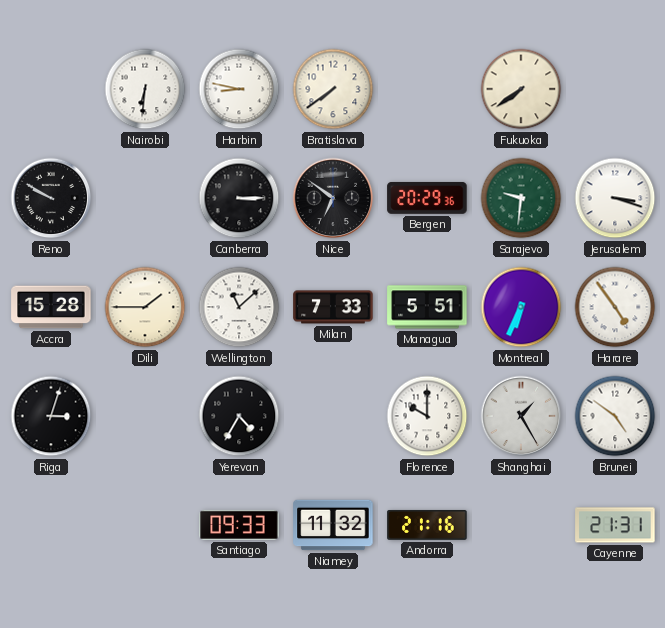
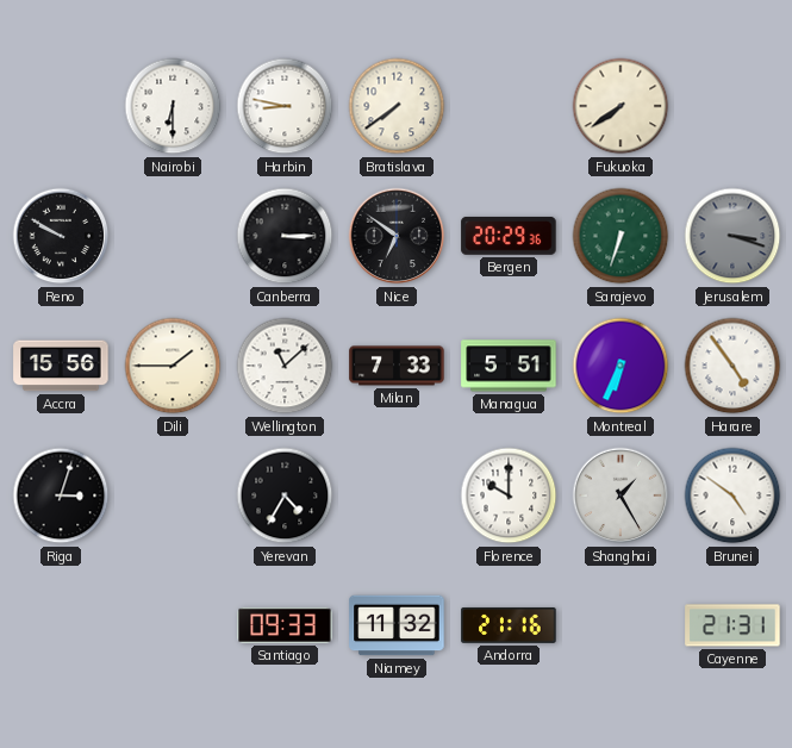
Nairobi: 6:31 -> 6:30
Sarajevo: 9:31 -> 6:33
Jerusalem dial: white -> grey
Accra: 15:28 -> 15:56
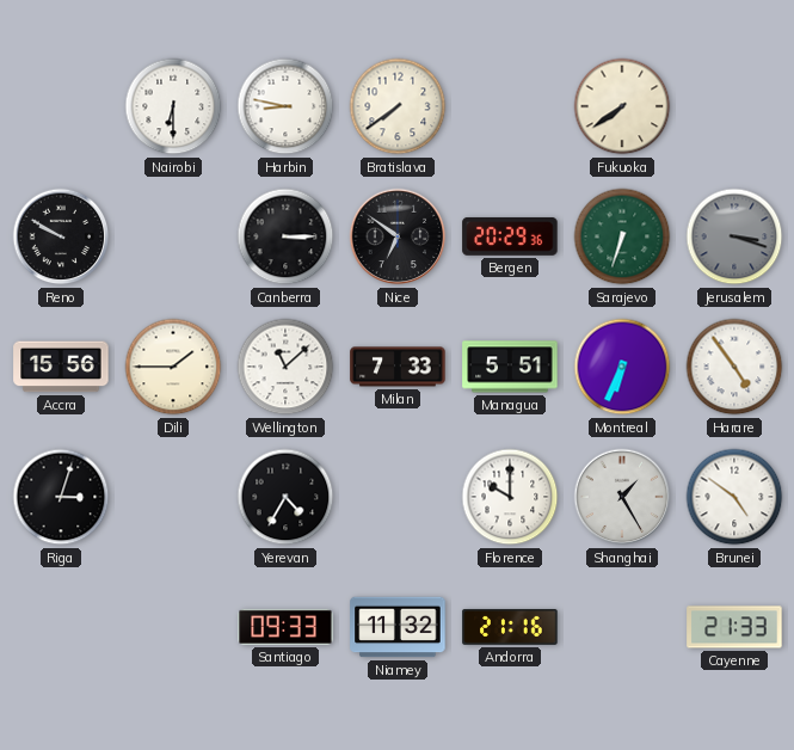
Cayenne: 21:31 -> 21:33
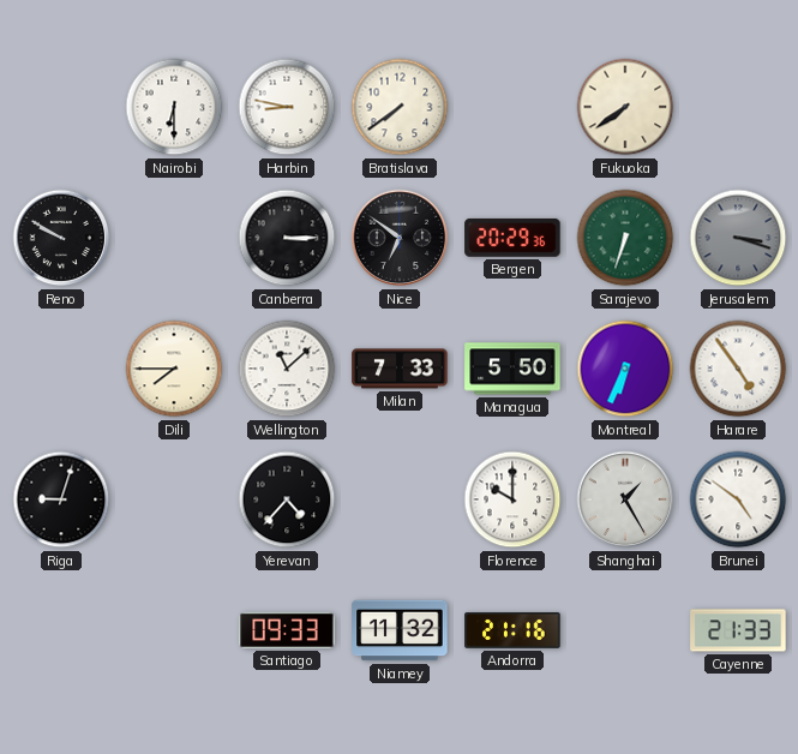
Accra: 15:56 -> none
Dili: 1:45 -> 7:45
Managua: 5:51 -> 5:50
Riga: 3:03 -> 9:03
Yerevan: 4:35 -> 4:37
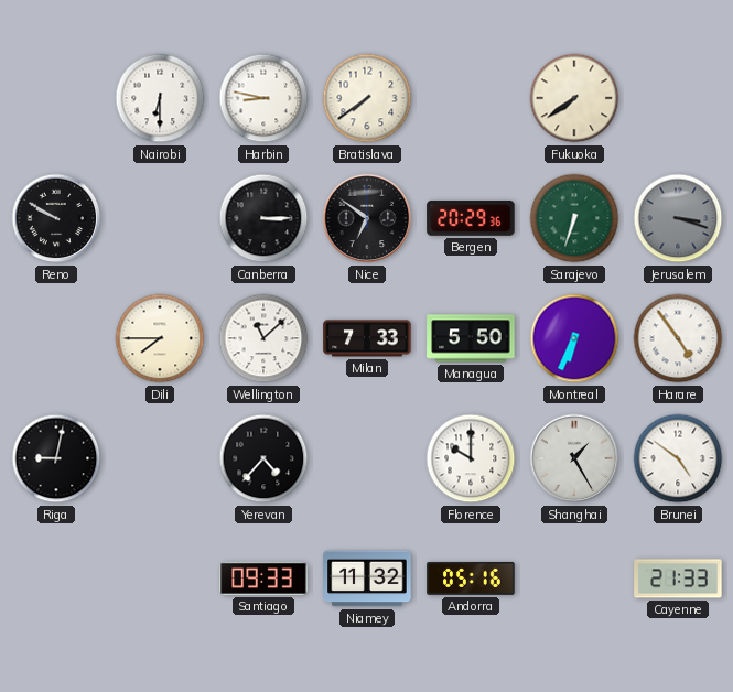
Riga: 9:03 -> 9:02
Andorra: 21:16 -> 05:16
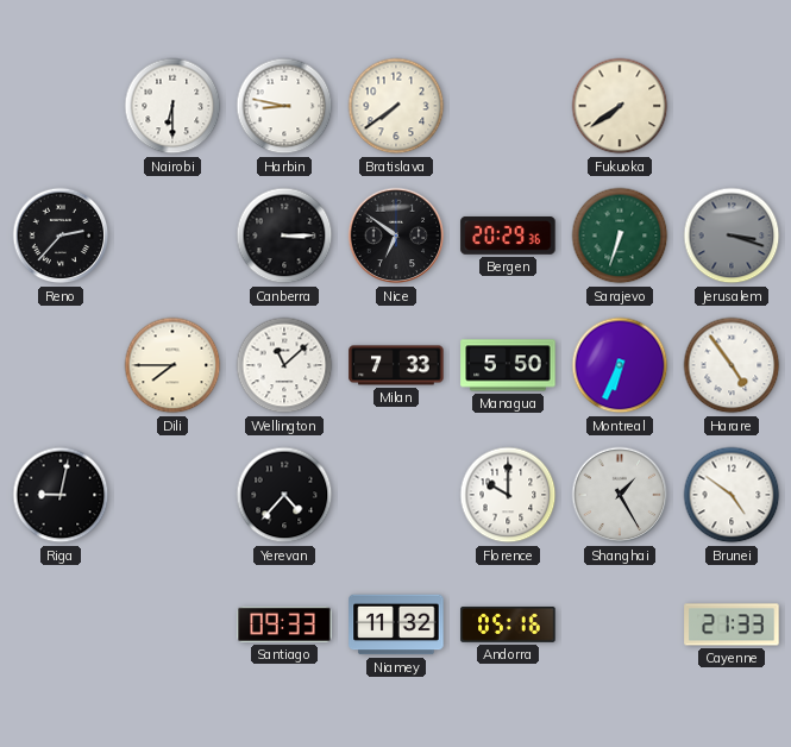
Reno: 9:50 -> 2:37
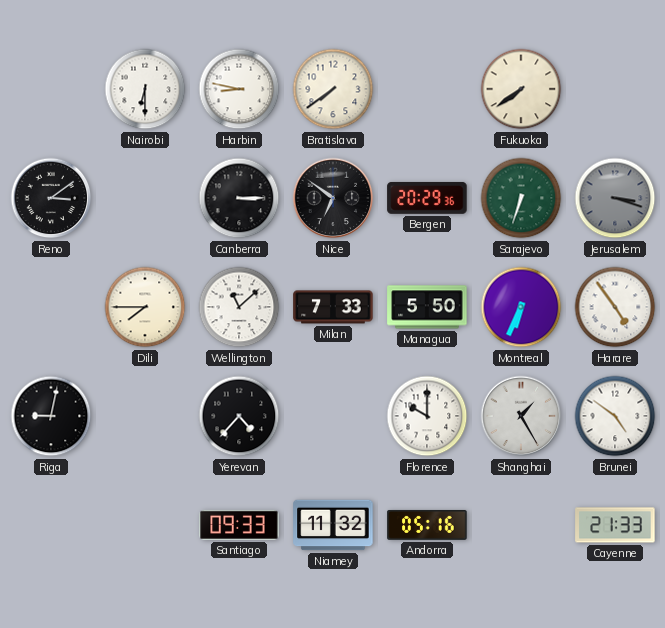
Reno: 2:37 -> 3:09
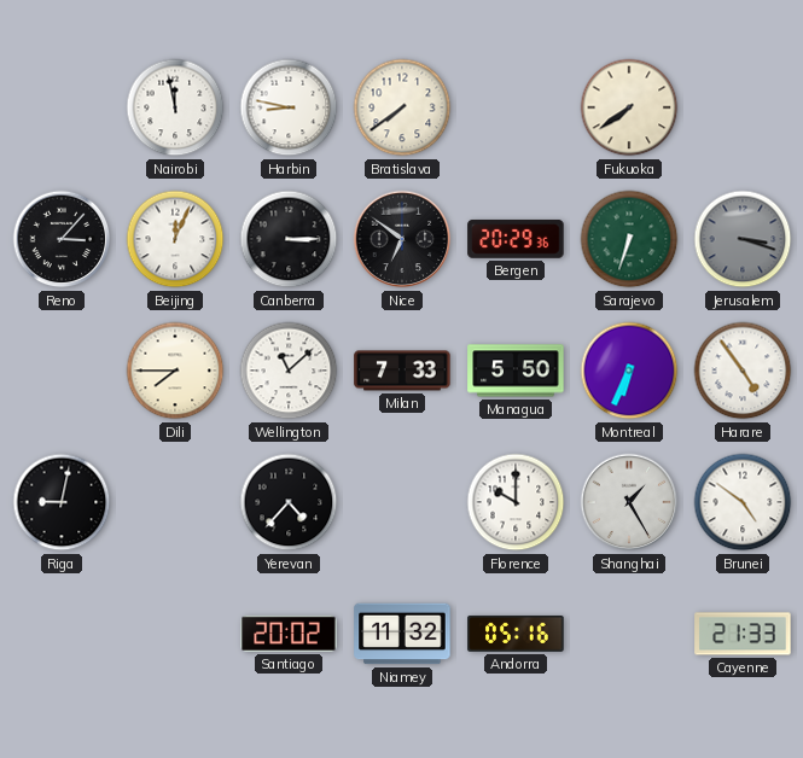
Nairobi: 6:30 -> 11:58
Reno: 3:09 -> 3:07
Beijing: none -> 12:04
Santiago: 09:33 -> 20:02
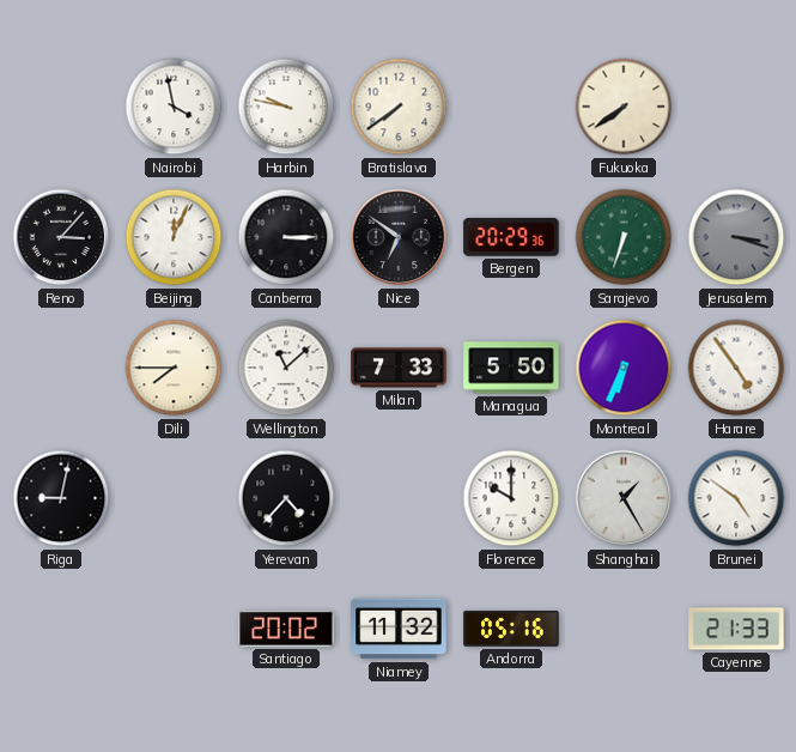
Nairobi: 11:58 -> 3:58
Harbin: 8:47 -> 9:47
